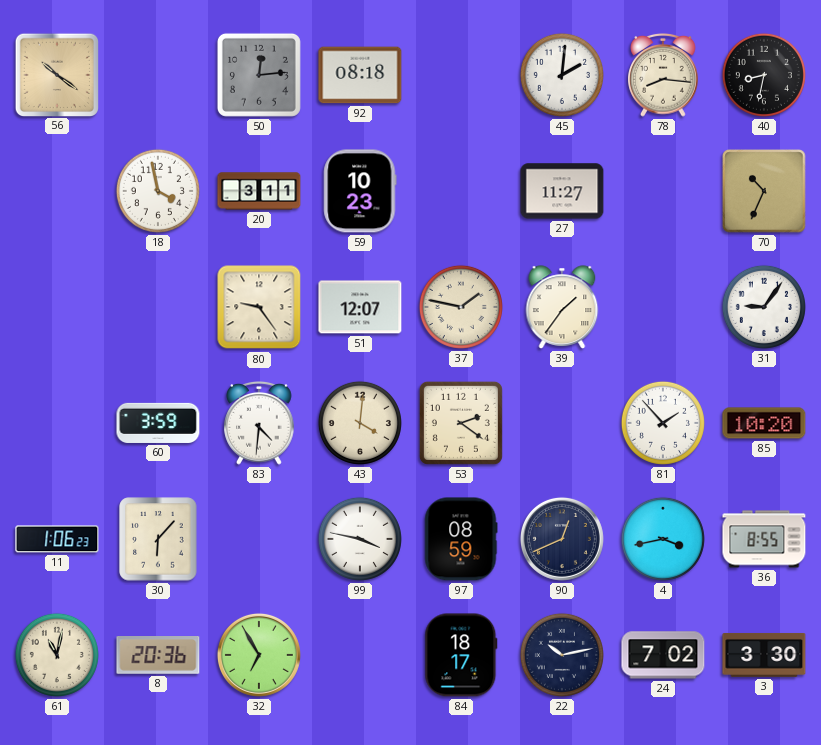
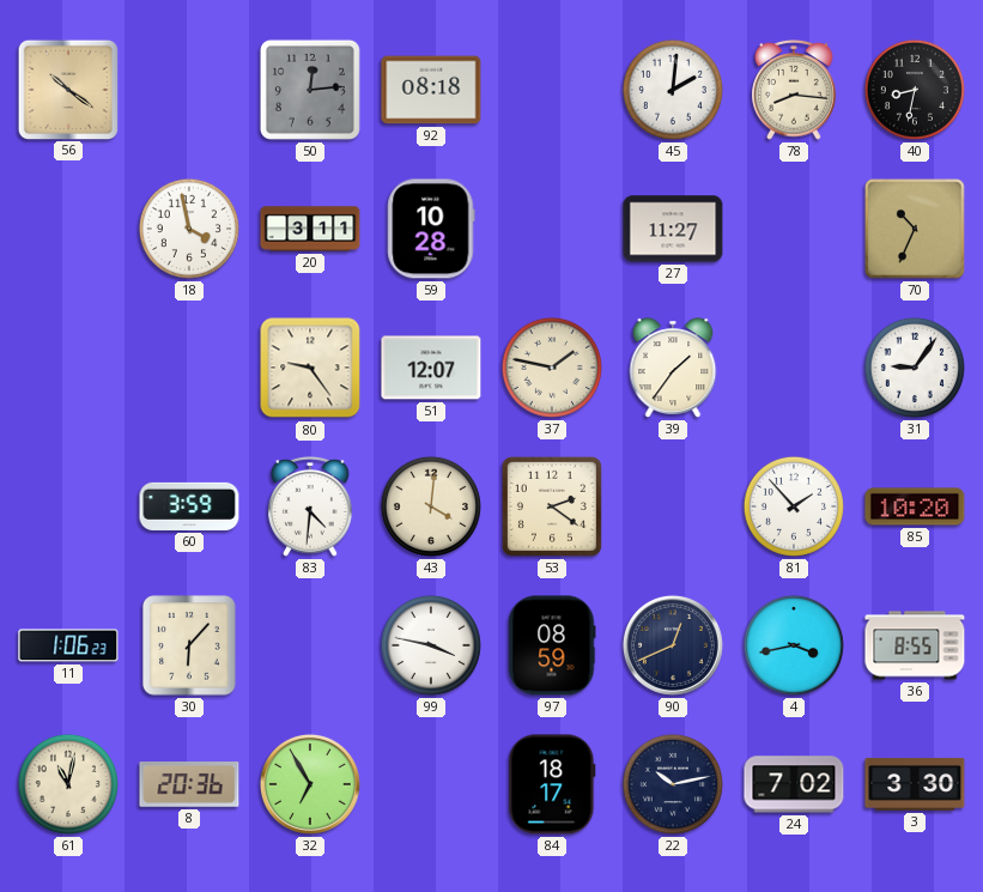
59: 10:23 -> 10:28
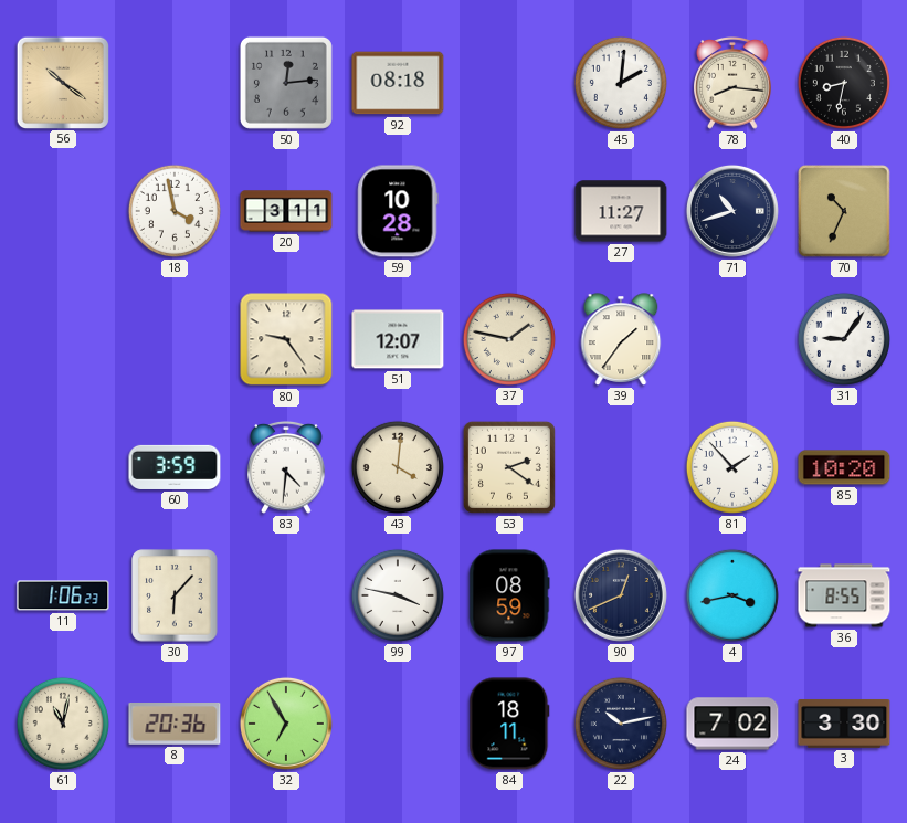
71: none -> 10:42
84: 18:17 -> 18:11
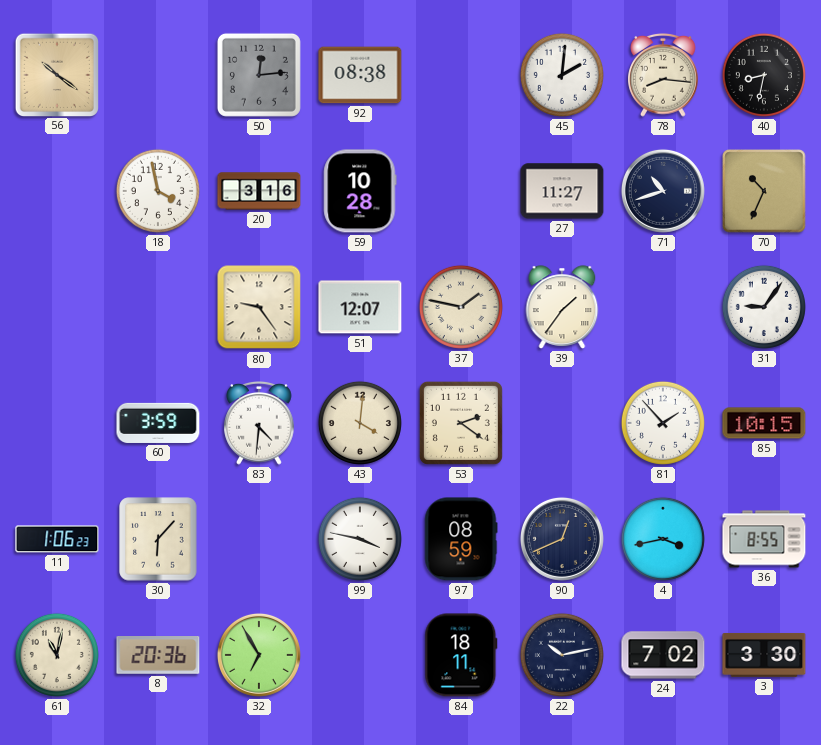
92: 08:18 -> 08:38
20: 3:11 -> 3:16
85: 10:20 -> 10:15
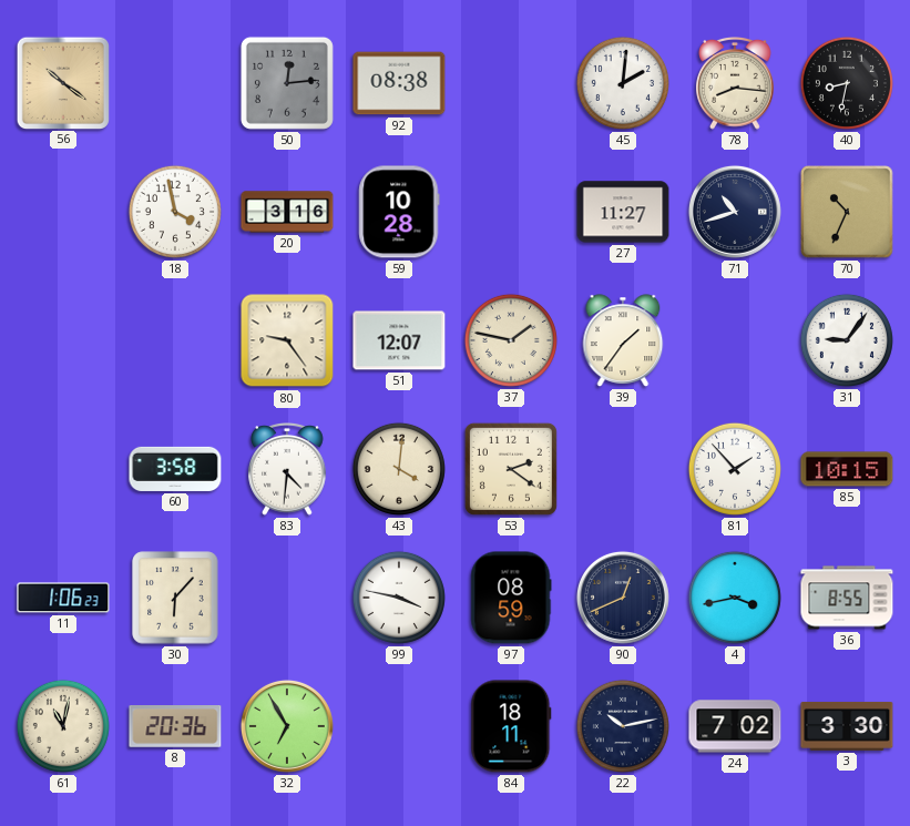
60: 3:59 -> 3:58
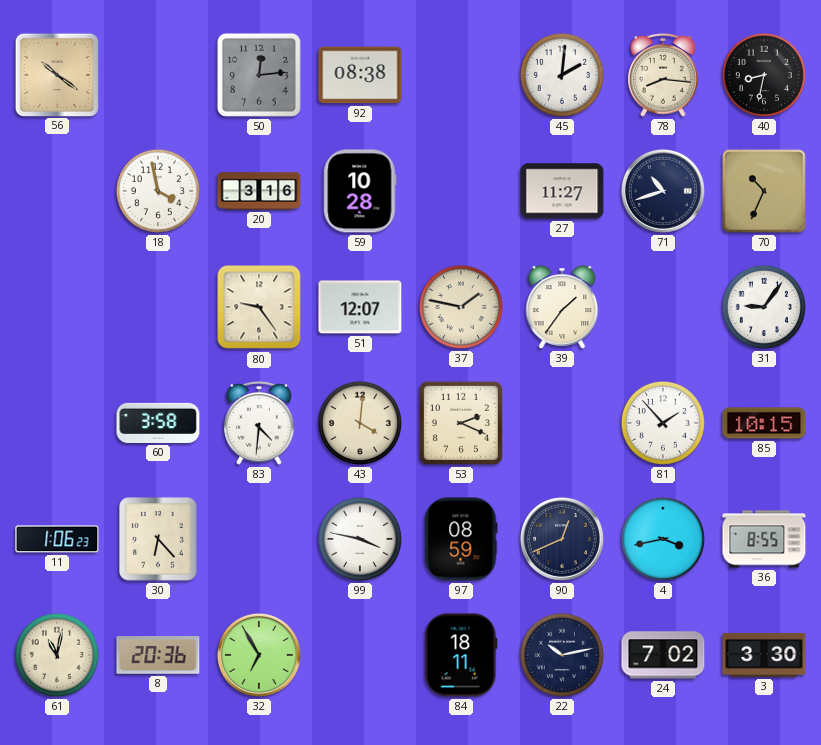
53: 2:21 -> 2:19
30: 6:07 -> 6:23
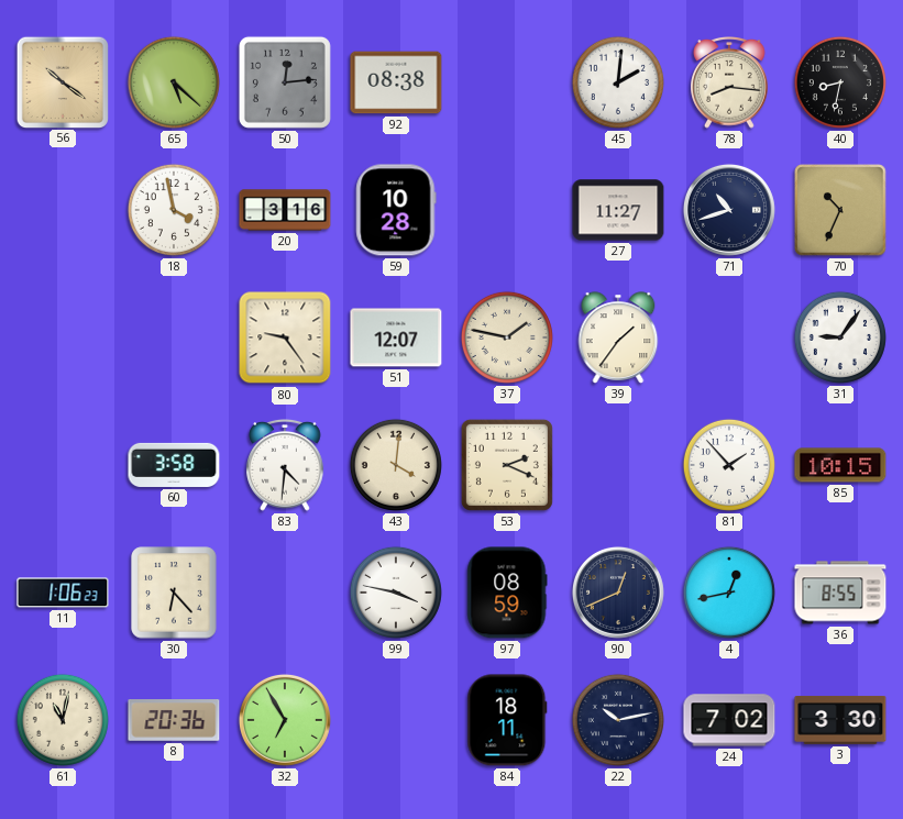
65: none -> 5:22
4: 3:43 -> 12:43
